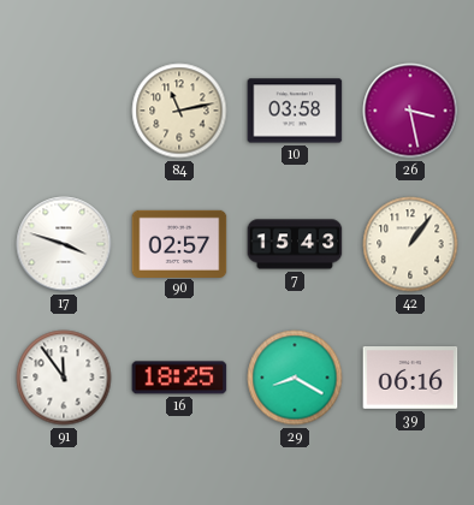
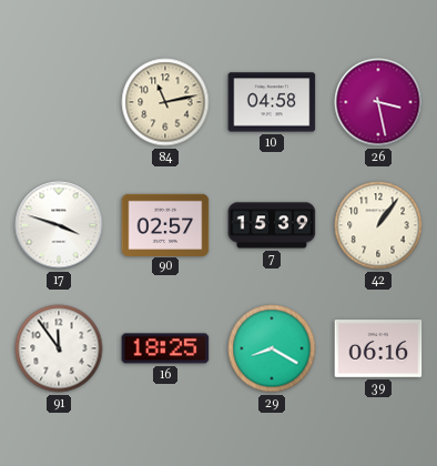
10: 03:58 -> 04:58
7: 15:43 -> 15:39
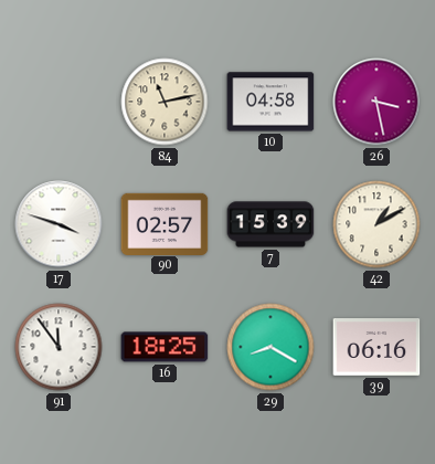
42: 1:06 -> 1:10
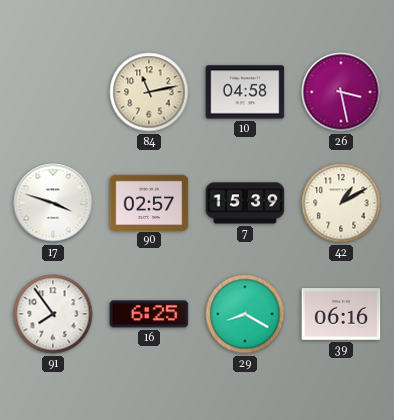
91: 11:54 -> 7:54
16: 18:25 -> 6:25
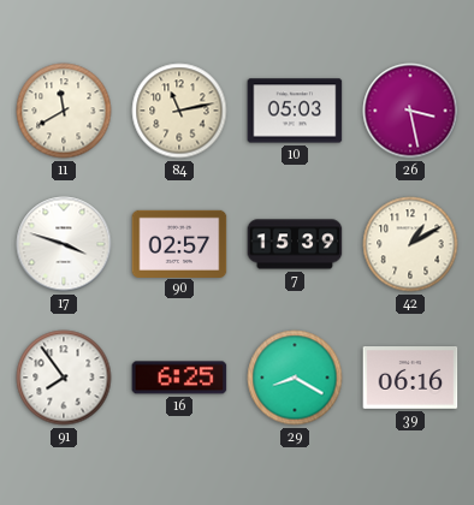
11: none -> 11:40
10: 04:58 -> 05:03
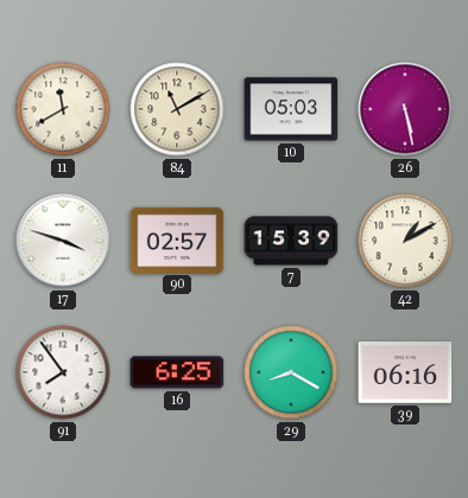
84: 11:13 -> 11:10
26: 3:28 -> 5:28
